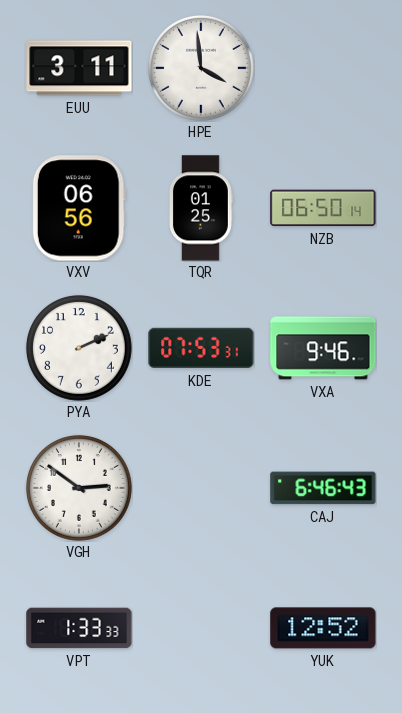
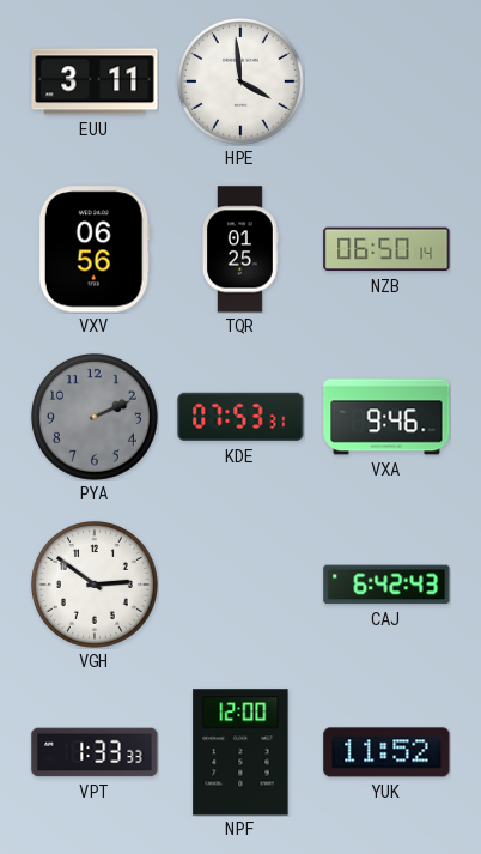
PYA dial: white -> grey
CAJ: 6:46 -> 6:42
NPF: none -> 12:00
YUK: 12:52 -> 11:52
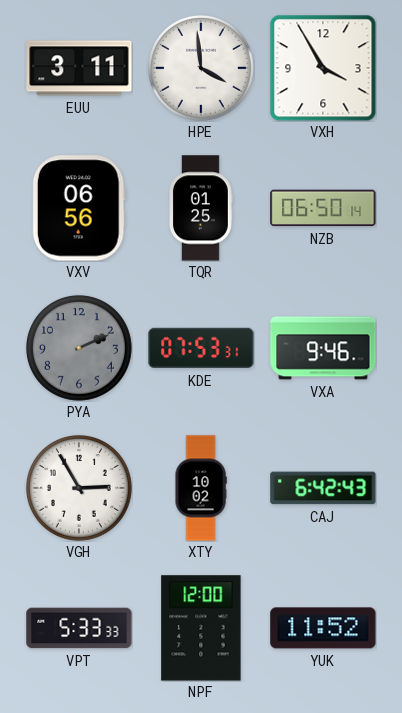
VXH: none -> 3:55
VGH: 2:51 -> 2:55
XTY: none -> 10:02
VPT: 1:33 -> 5:33
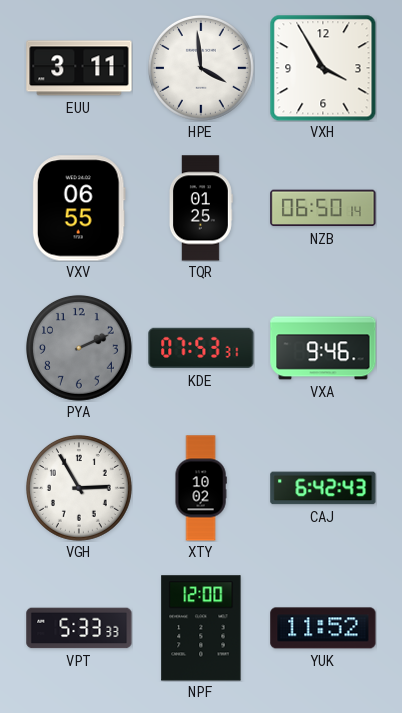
VXV: 06:56 -> 06:55
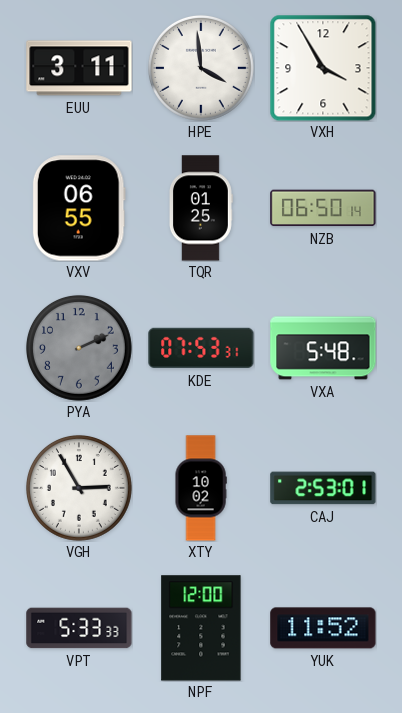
VXA: 9:46 -> 5:48
CAJ: 6:42 -> 2:53
